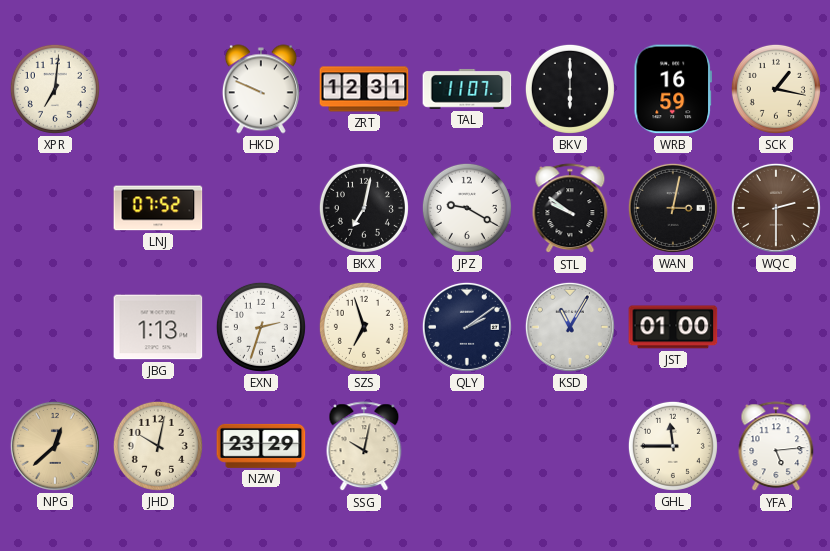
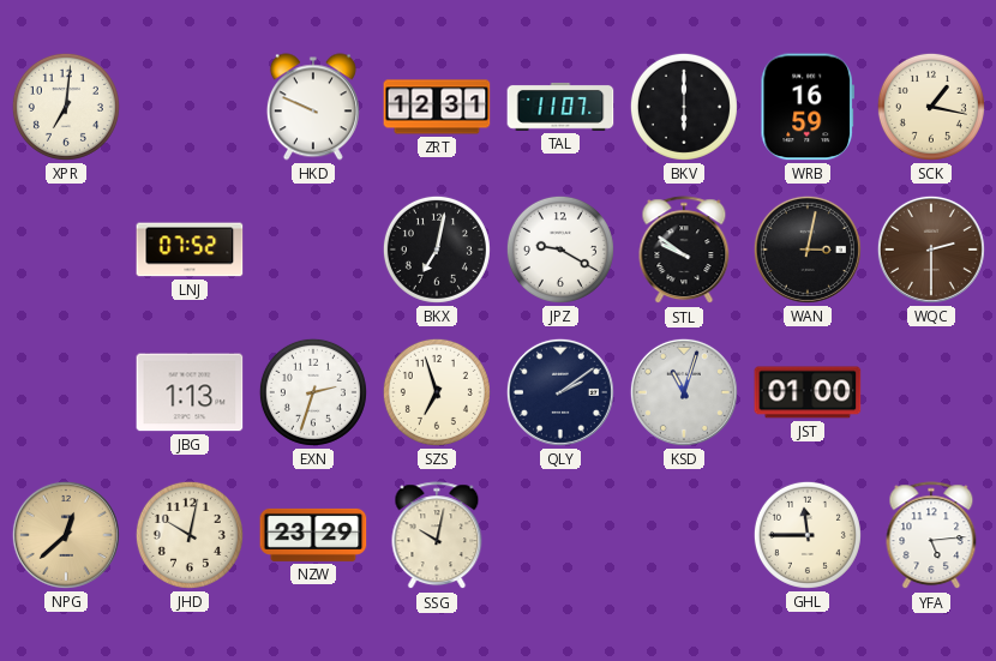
KSD: 11:05 -> 11:03
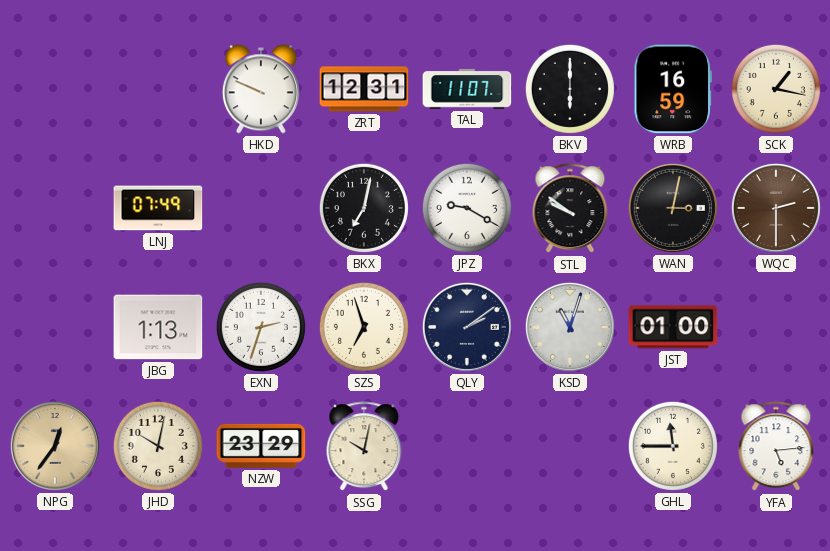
XPR: 7:01 -> none
LNJ: 07:52 -> 07:49
NPG: 12:38 -> 12:36
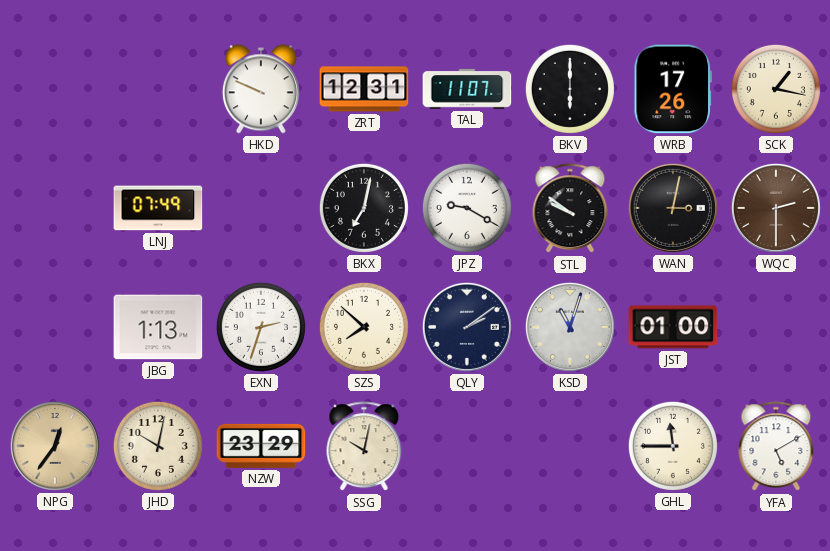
WRB: 16:59 -> 17:26
SZS: 6:57 -> 7:52
YFA: 5:14 -> 5:10
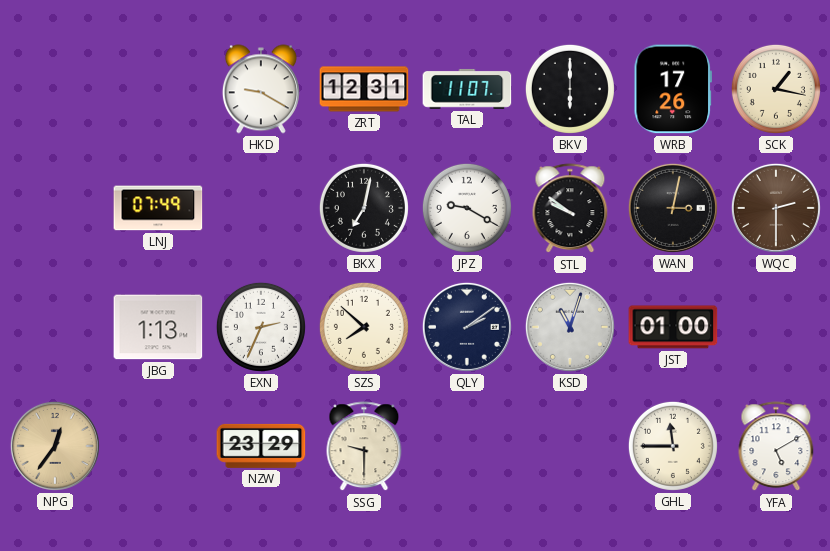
HKD: 9:49 -> 9:20
EXN: 2:33 -> 2:34
JHD: 10:02 -> none
SSG: 10:02 -> 9:30
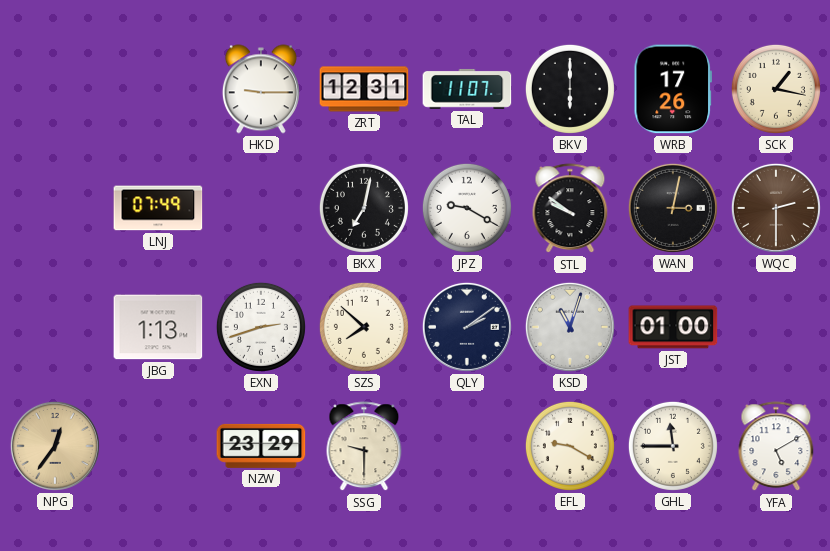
HKD: 9:20 -> 9:15
EXN: 2:34 -> 2:42
EFL: none -> 9:20
